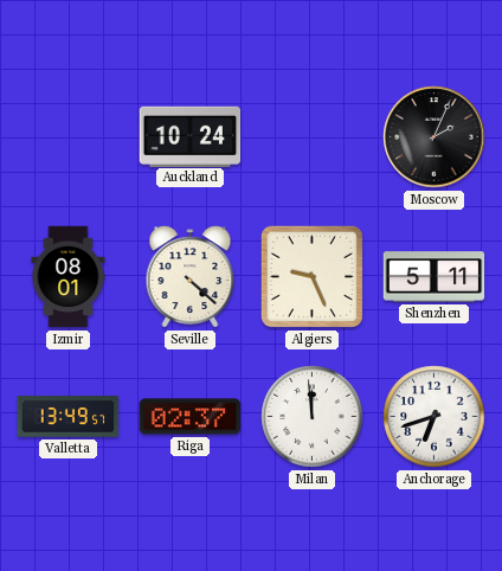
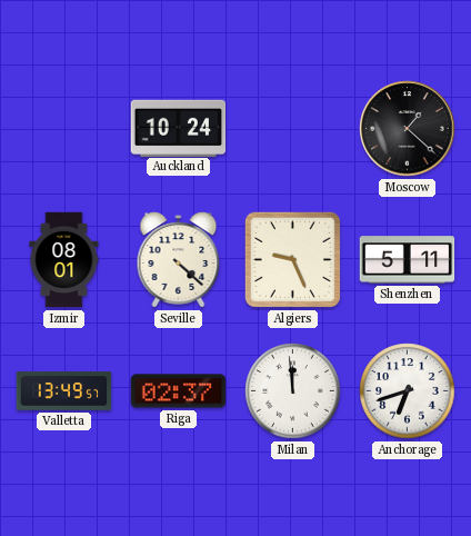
Moscow: 2:04 -> 1:22
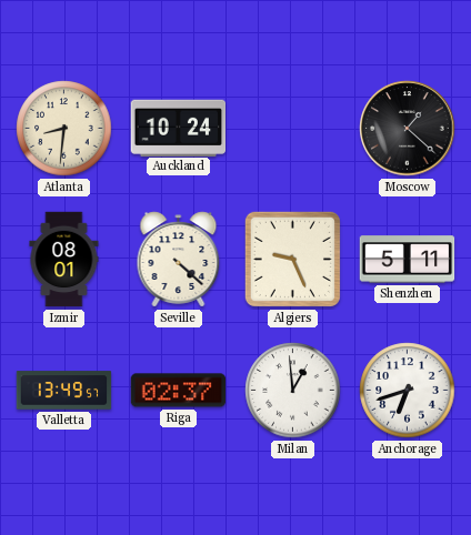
Atlanta: none -> 8:31
Milan: 11:59 -> 12:59
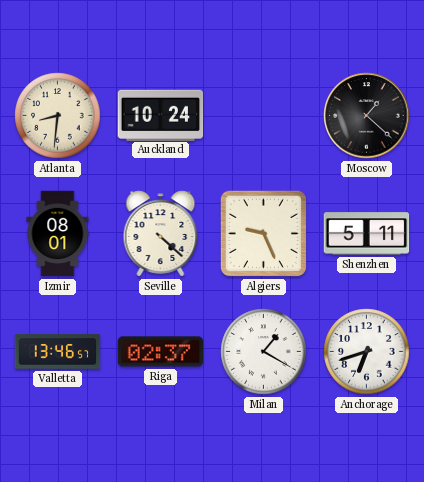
Valletta: 13:49 -> 13:46
Milan: 12:59 -> 1:20
